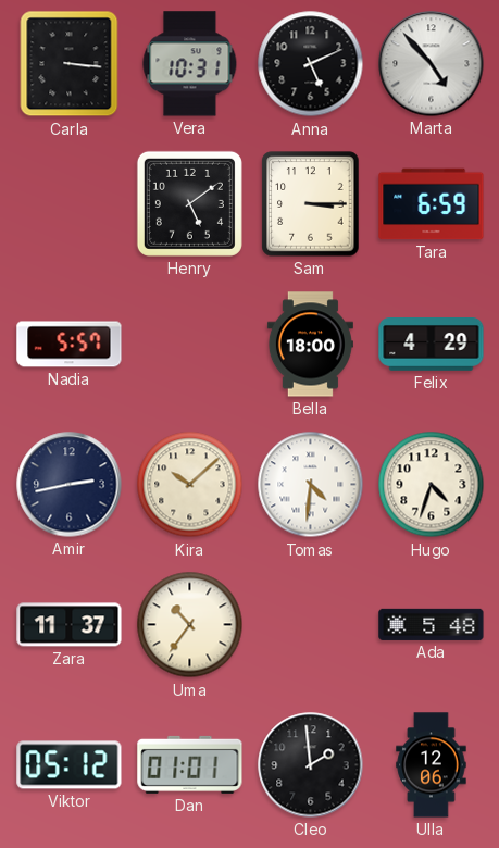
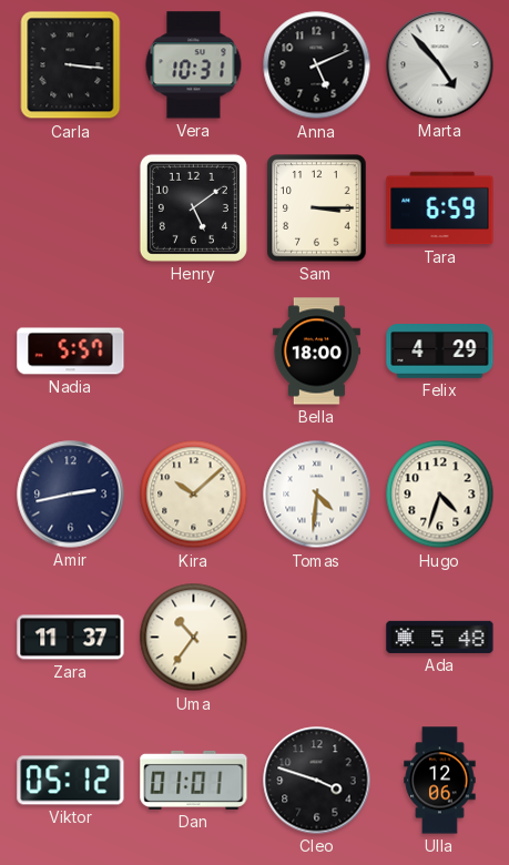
Cleo: 1:59 -> 3:48
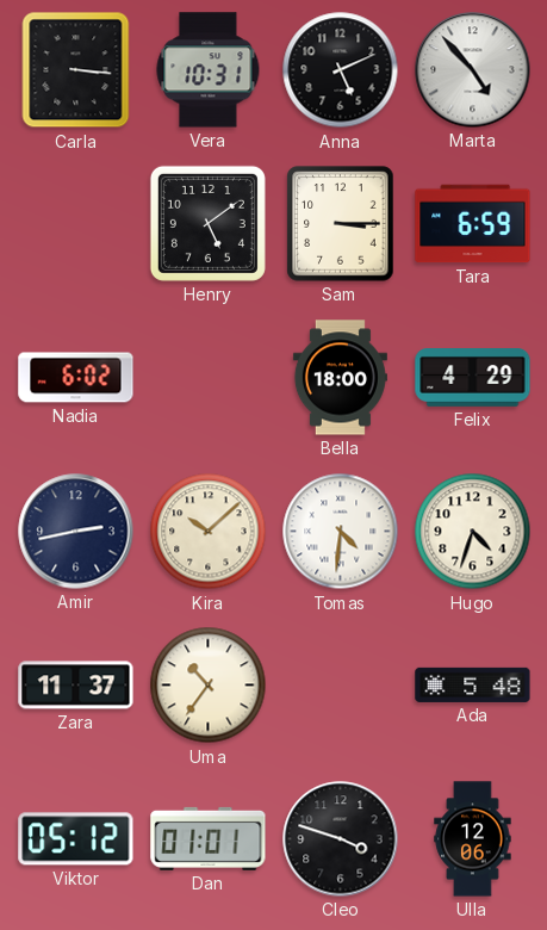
Nadia: 5:57 -> 6:02
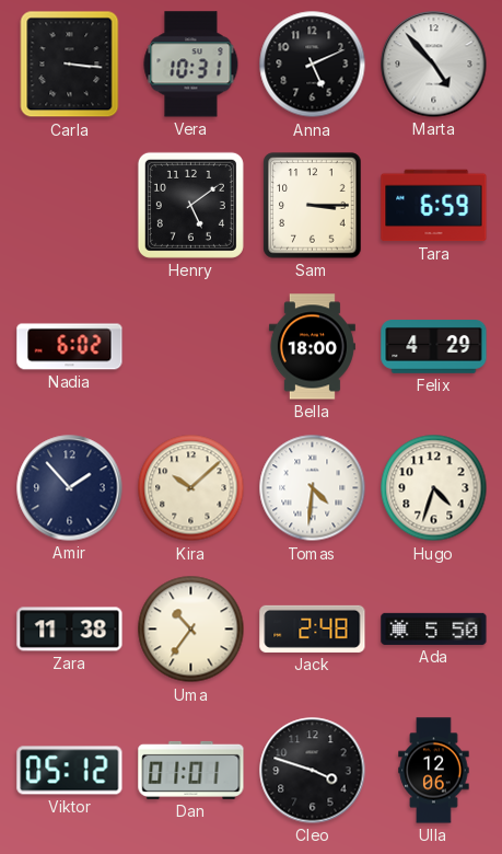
Amir: 2:43 -> 1:53
Zara: 11:37 -> 11:38
Jack: none -> 2:48
Ada: 5:48 -> 5:50
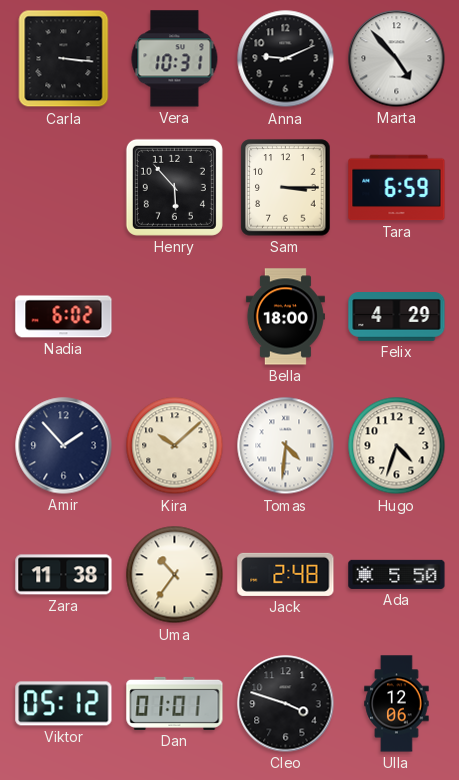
Anna: 5:11 -> 9:11
Henry: 5:09 -> 5:53
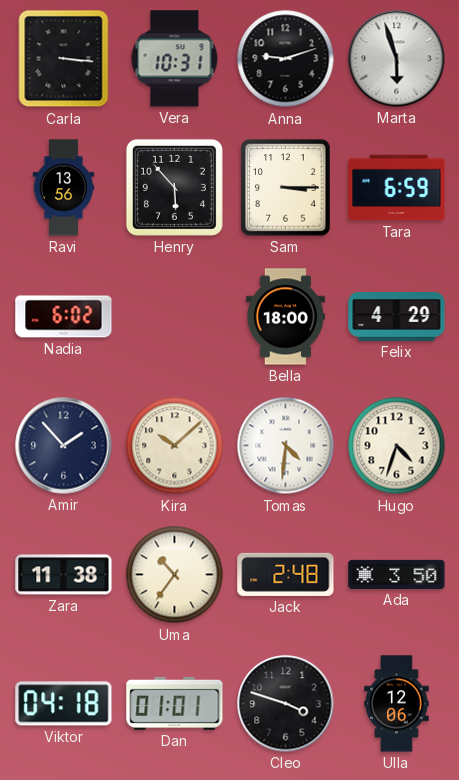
Anna: 9:11 -> 9:12
Marta: 4:53 -> 5:57
Ravi: none -> 13:56
Ada: 5:50 -> 3:50
Viktor: 05:12 -> 04:18
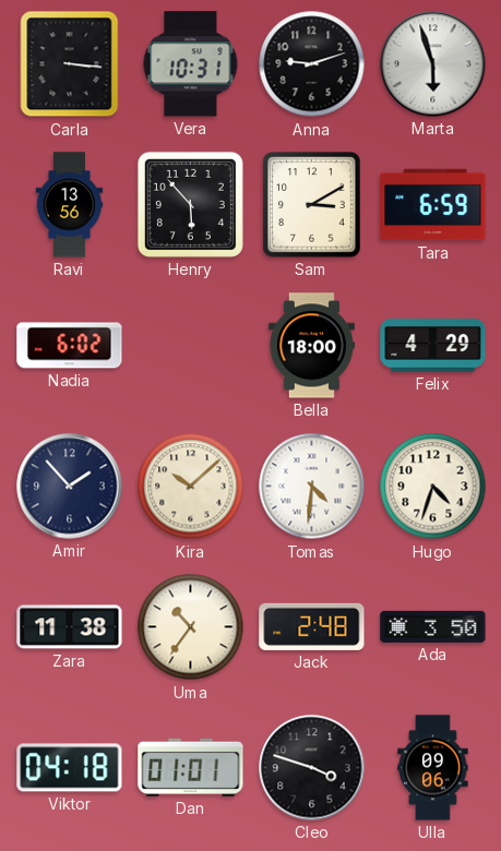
Sam: 3:15 -> 3:10
Ulla: 12:06 -> 09:06
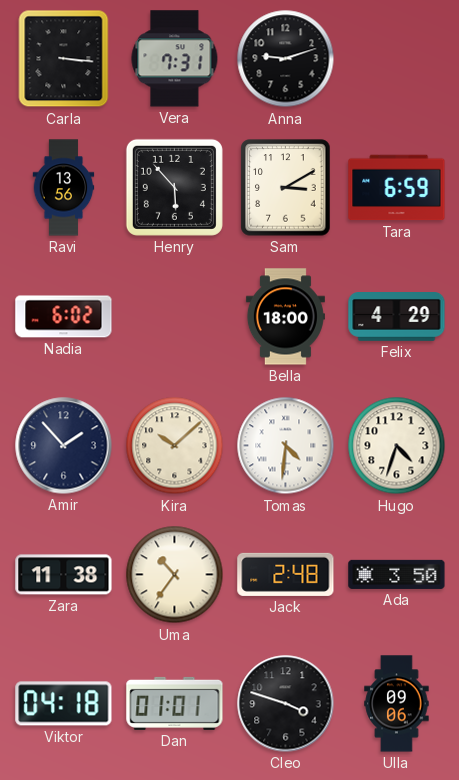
Vera: 10:31 -> 7:31
Marta: 5:57 -> none
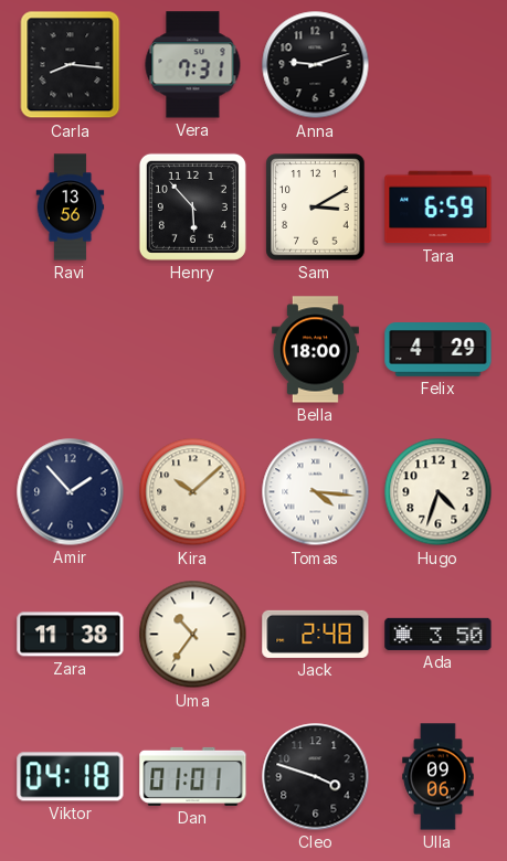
Carla: 3:16 -> 8:16
Nadia: 6:02 -> none
Tomas: 4:31 -> 4:16
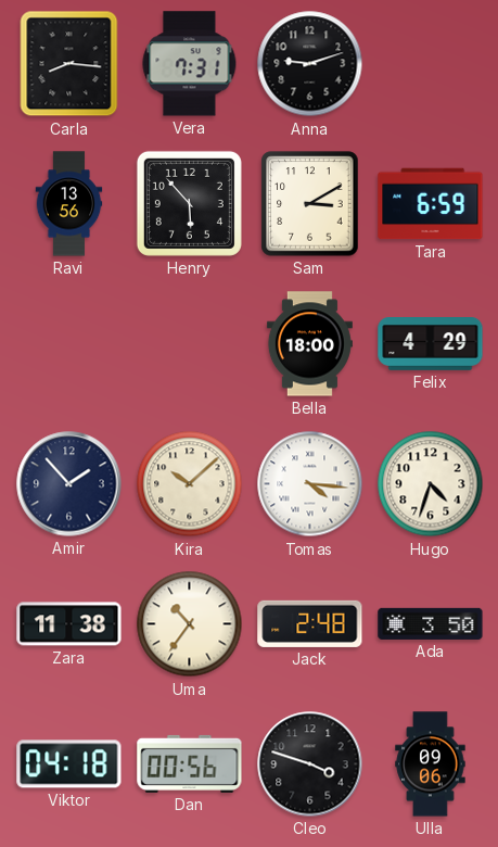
Dan: 01:01 -> 00:56
